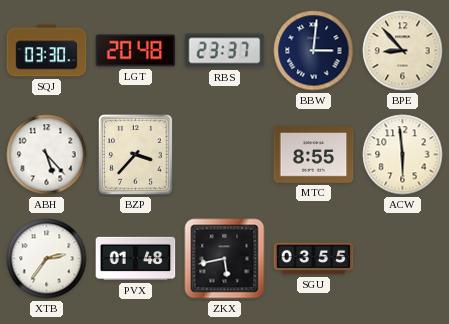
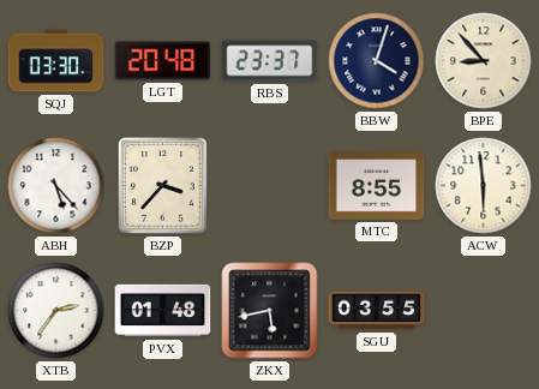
BBW: 3:01 -> 4:03
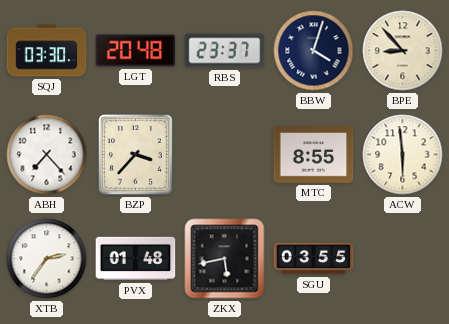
ABH: 5:23 -> 7:23
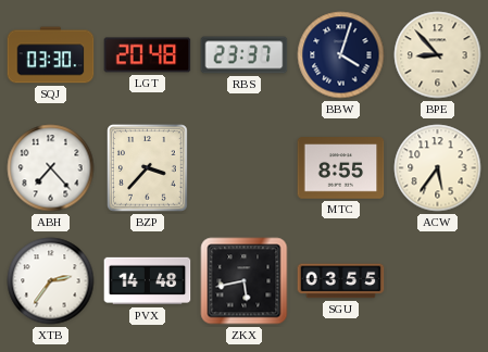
ACW: 5:59 -> 5:36
PVX: 01:48 -> 14:48
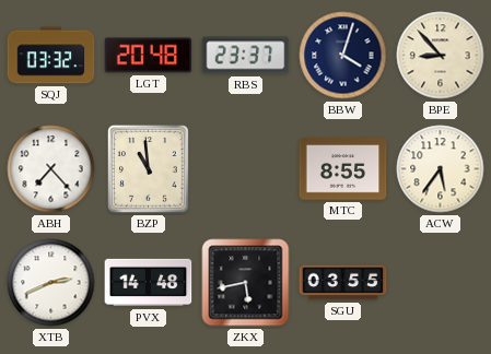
SQJ: 03:30 -> 03:32
BZP: 3:37 -> 10:59
XTB: 2:36 -> 2:41
